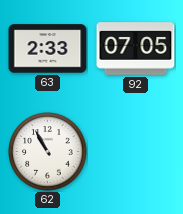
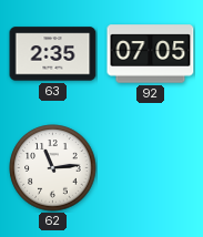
63: 2:33 -> 2:35
62: 10:55 -> 11:14
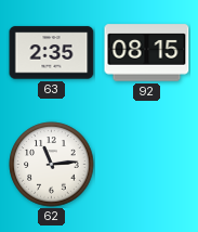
92: 07:05 -> 08:15
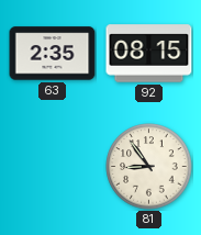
62: 11:14 -> none
81: none -> 8:54
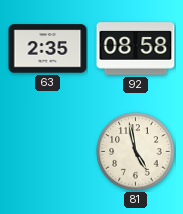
92: 08:15 -> 08:58
81: 8:54 -> 4:58
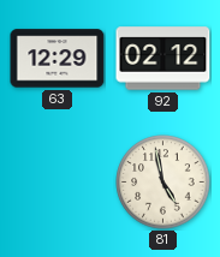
63: 2:35 -> 12:29
92: 08:58 -> 02:12
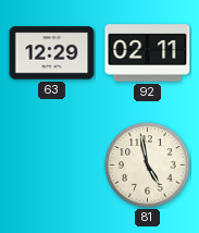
92: 02:12 -> 02:11
